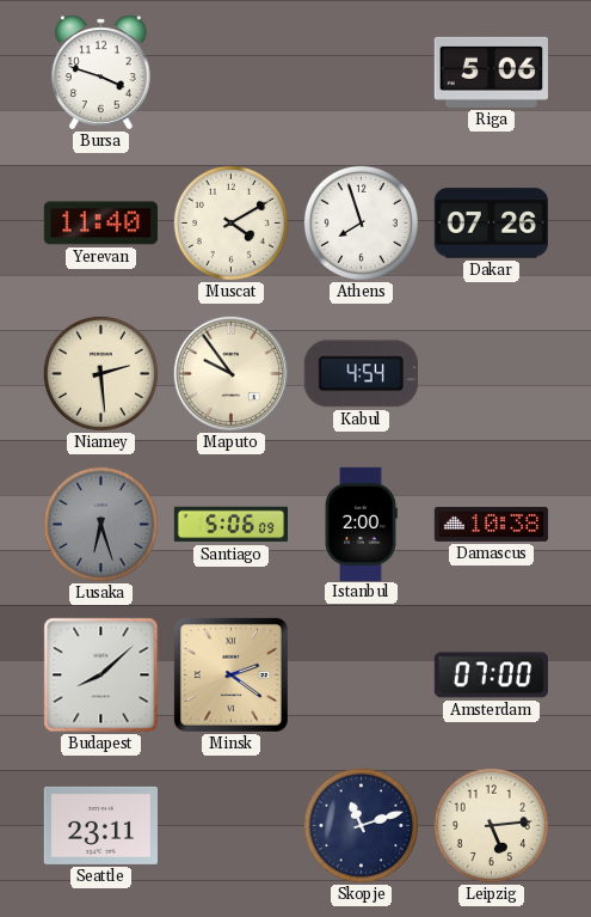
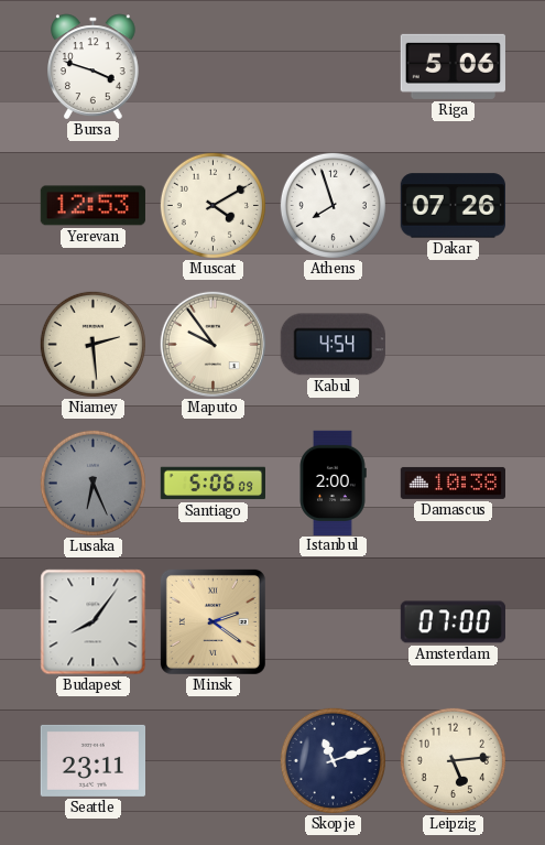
Yerevan: 11:40 -> 12:53
Lusaka: 6:27 -> 6:26
Budapest: 8:08 -> 8:06
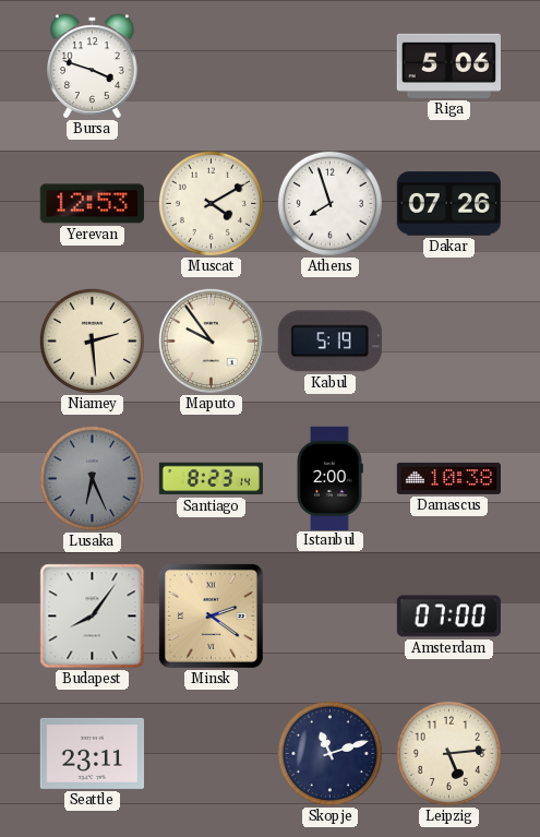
Kabul: 4:54 -> 5:19
Santiago: 5:06 -> 8:23
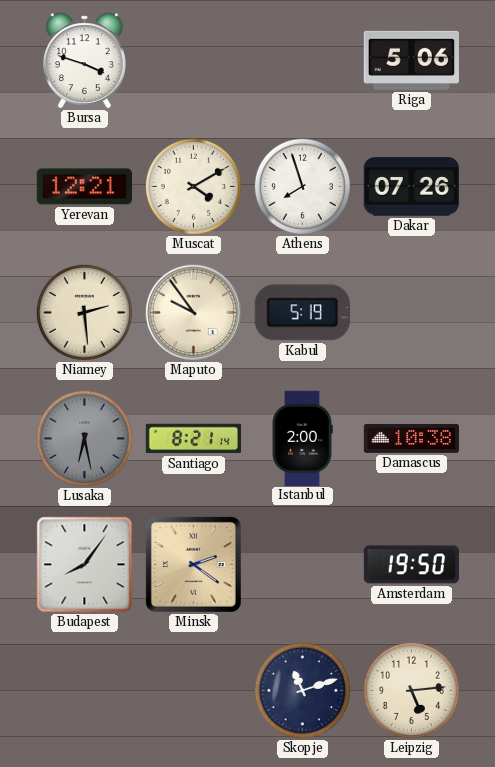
Yerevan: 12:53 -> 12:21
Lusaka: 6:26 -> 6:28
Santiago: 8:23 -> 8:21
Amsterdam: 07:00 -> 19:50
Seattle: 23:11 -> none
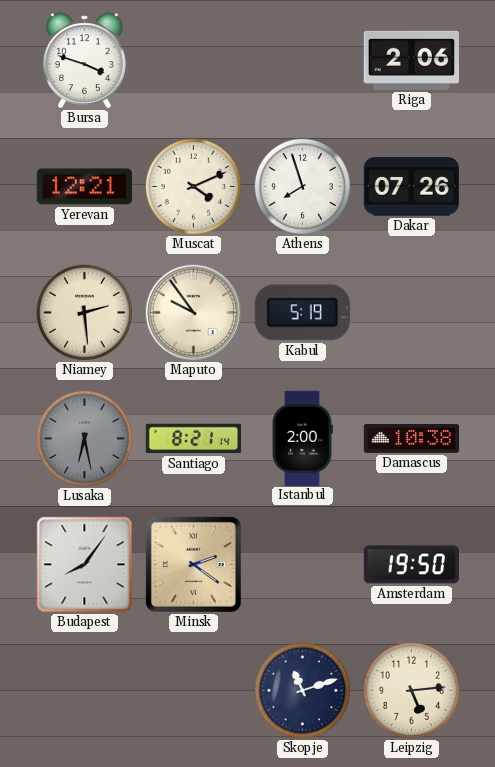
Riga: 5:06 -> 2:06
Muscat: 4:10 -> 4:11
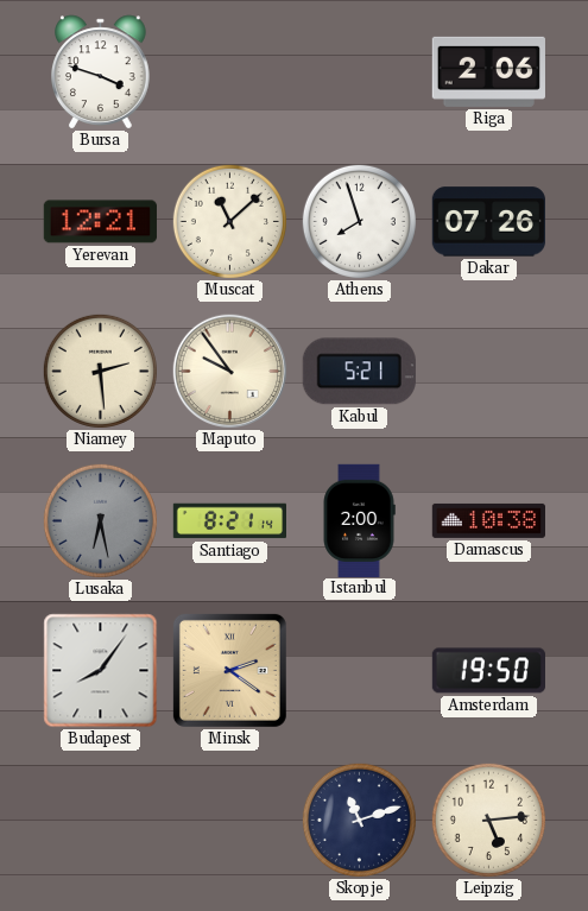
Muscat: 4:11 -> 11:08
Kabul: 5:19 -> 5:21
